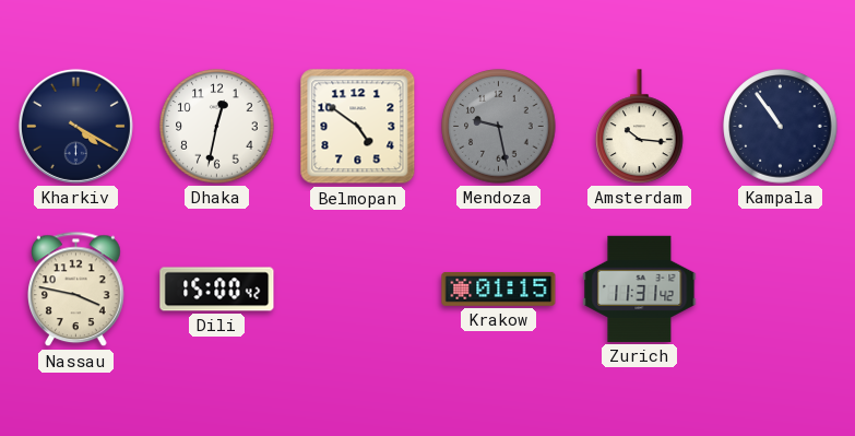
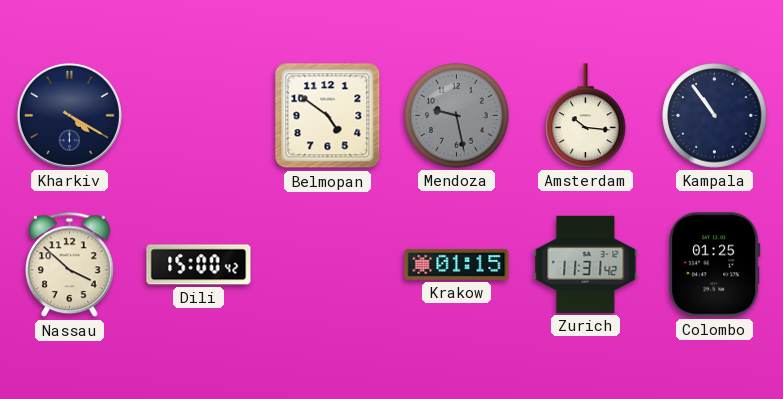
Dhaka: 12:32 -> none
Nassau: 3:47 -> 3:52
Colombo: none -> 01:25
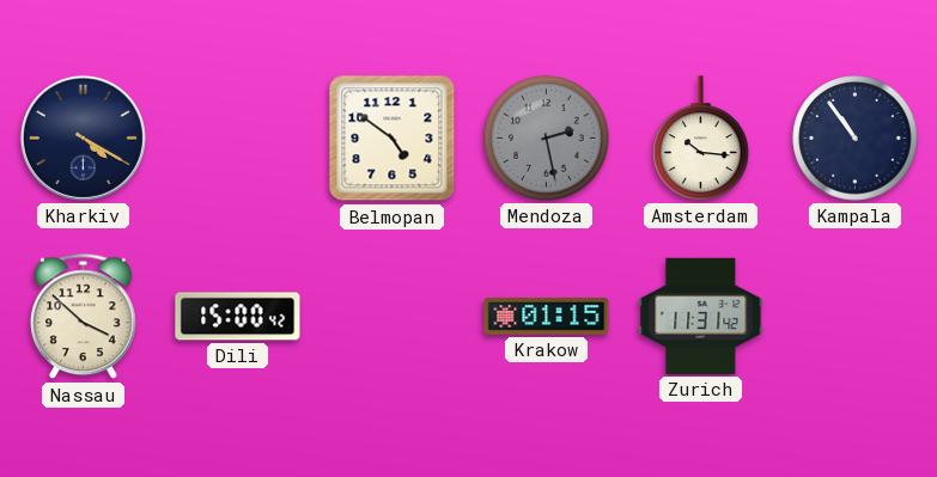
Mendoza: 9:28 -> 2:28
Colombo: 01:25 -> none
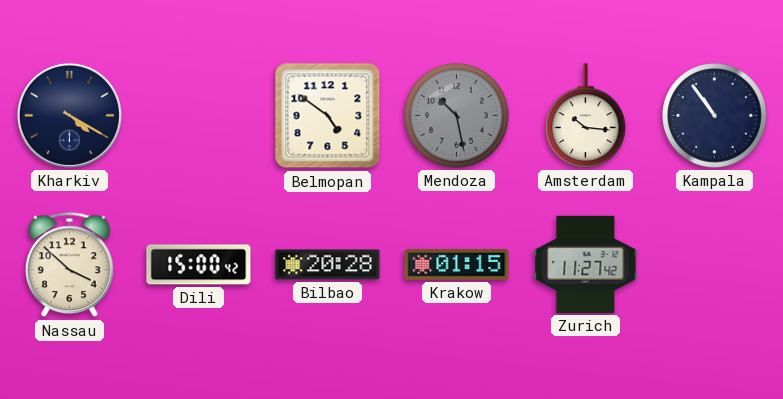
Mendoza: 2:28 -> 10:28
Bilbao: none -> 20:28
Zurich: 11:31 -> 11:27
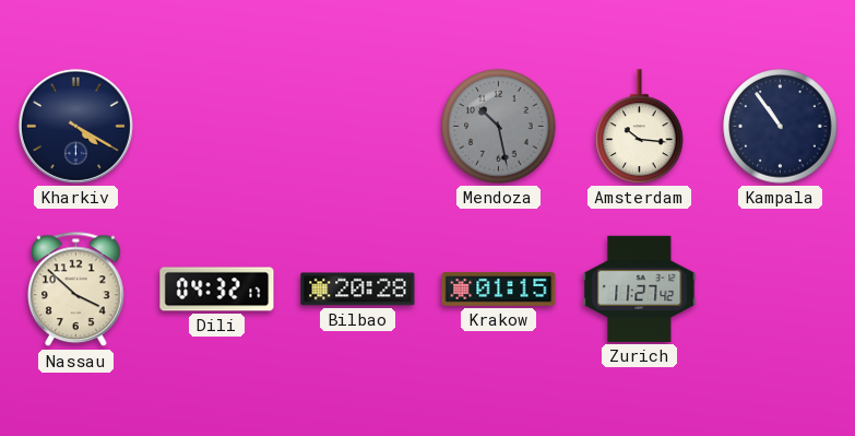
Belmopan: 4:51 -> none
Dili: 15:00 -> 04:32
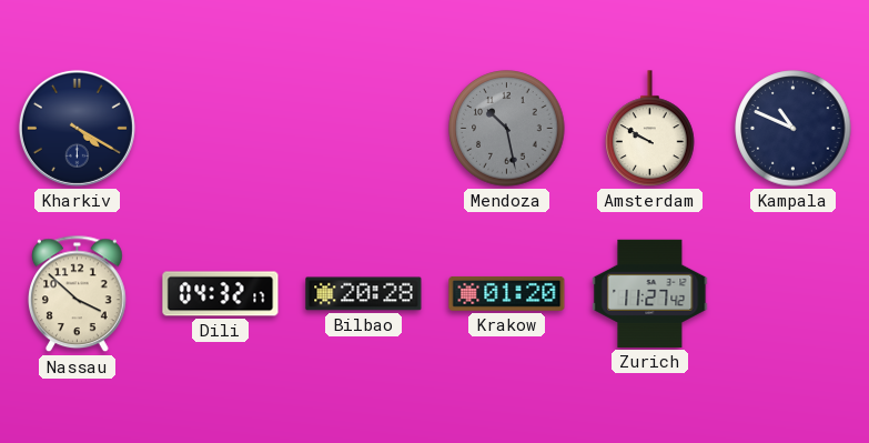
Amsterdam: 10:16 -> 9:50
Kampala: 10:54 -> 10:49
Krakow: 01:15 -> 01:20
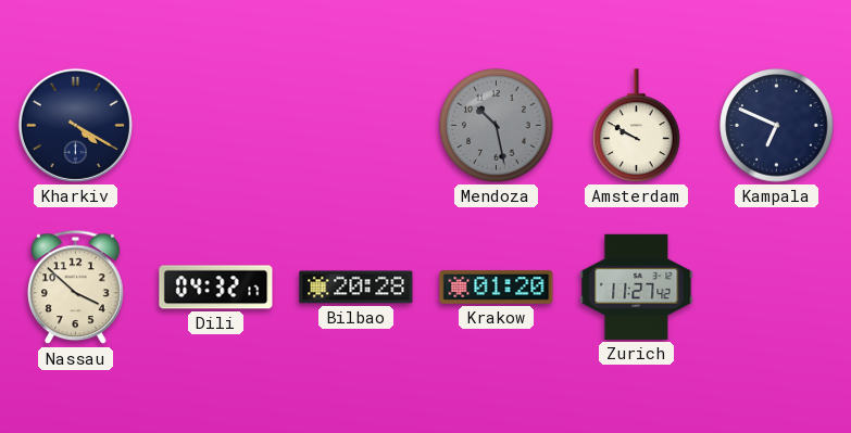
Kampala: 10:49 -> 6:49
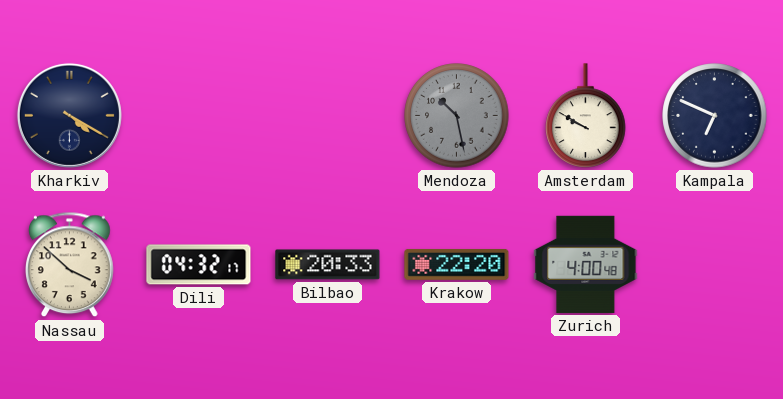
Bilbao: 20:28 -> 20:33
Krakow: 01:20 -> 22:20
Zurich: 11:27 -> 4:00
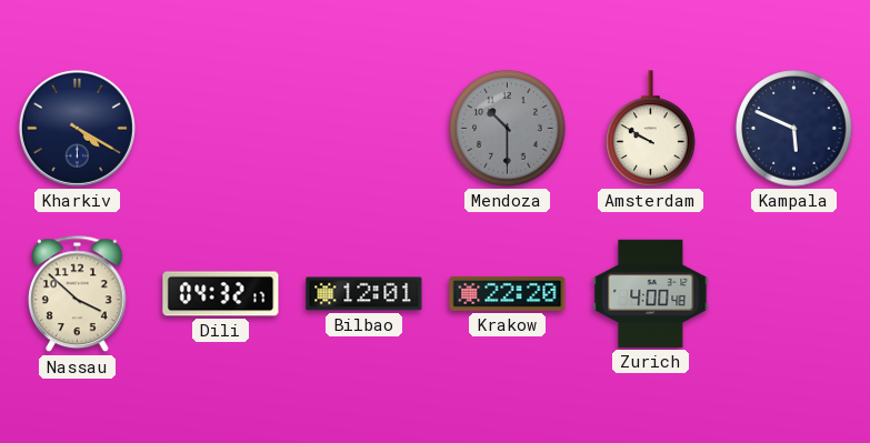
Mendoza: 10:28 -> 10:30
Kampala: 6:49 -> 5:49
Bilbao: 20:33 -> 12:01
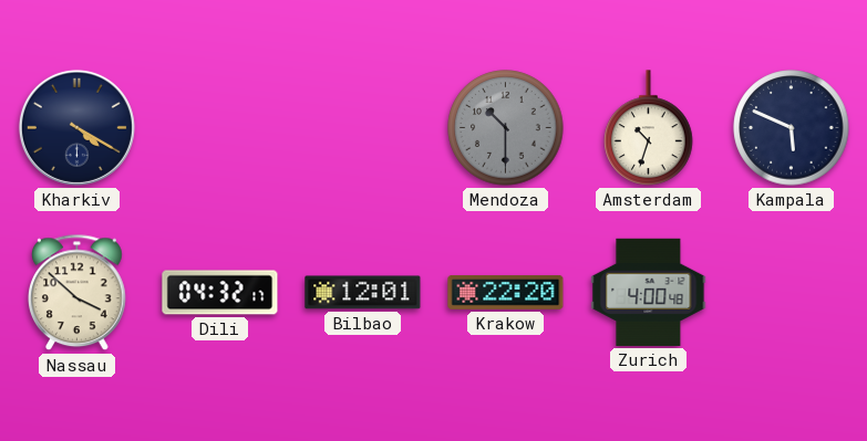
Amsterdam: 9:50 -> 10:33
